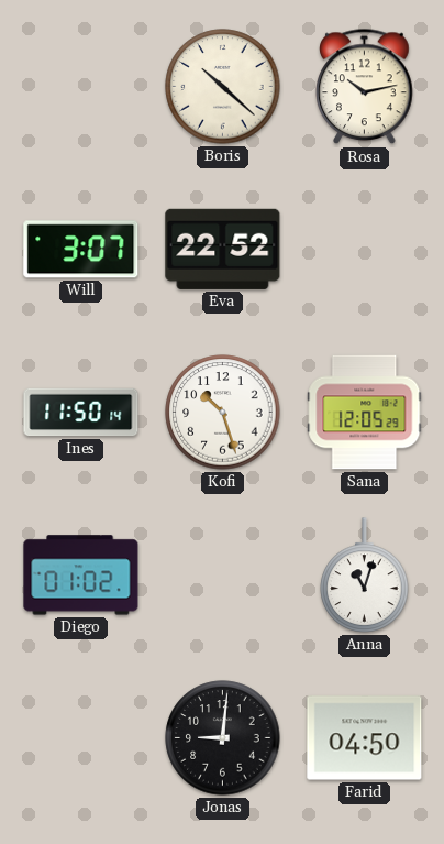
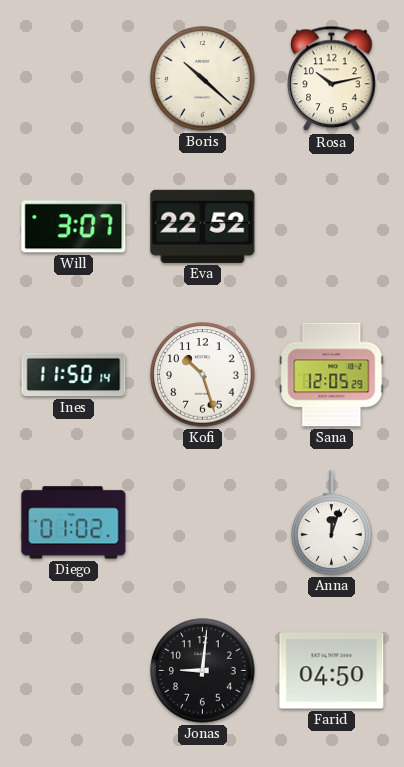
Anna: 11:03 -> 12:03
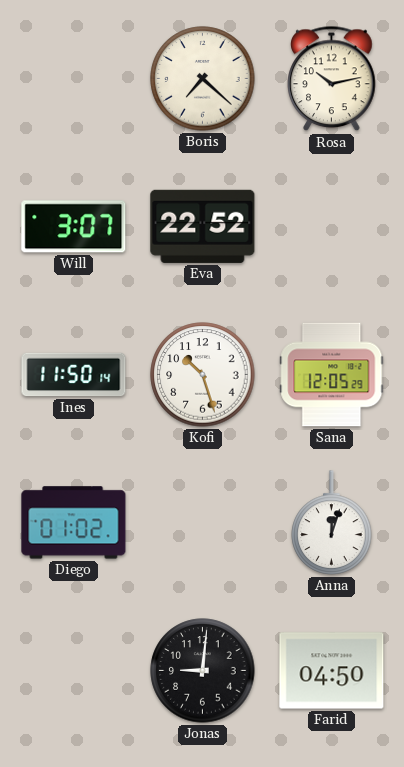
Boris: 10:22 -> 7:22
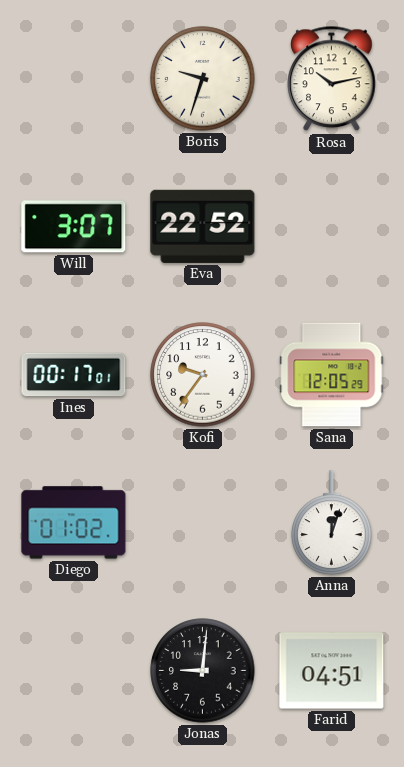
Boris: 7:22 -> 9:33
Ines: 11:50 -> 00:17
Kofi: 10:27 -> 9:36
Farid: 04:50 -> 04:51
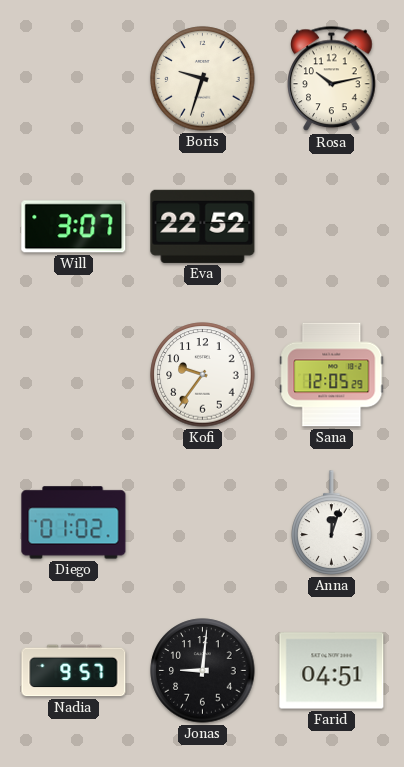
Ines: 00:17 -> none
Nadia: none -> 9:57
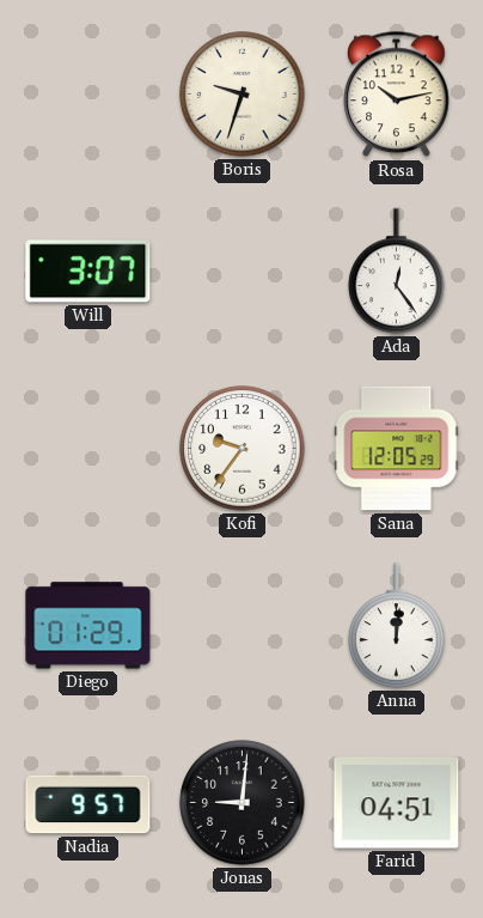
Eva: 22:52 -> none
Ada: none -> 12:24
Diego: 01:02 -> 01:29
Anna: 12:03 -> 12:01
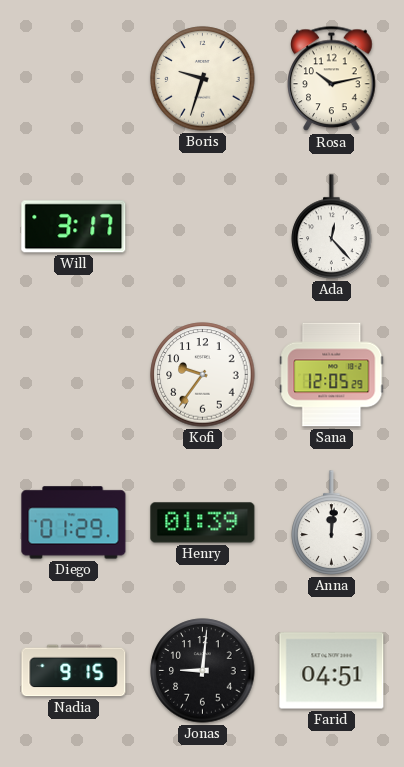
Will: 3:07 -> 3:17
Ada: 12:24 -> 12:23
Henry: none -> 01:39
Nadia: 9:57 -> 9:15
